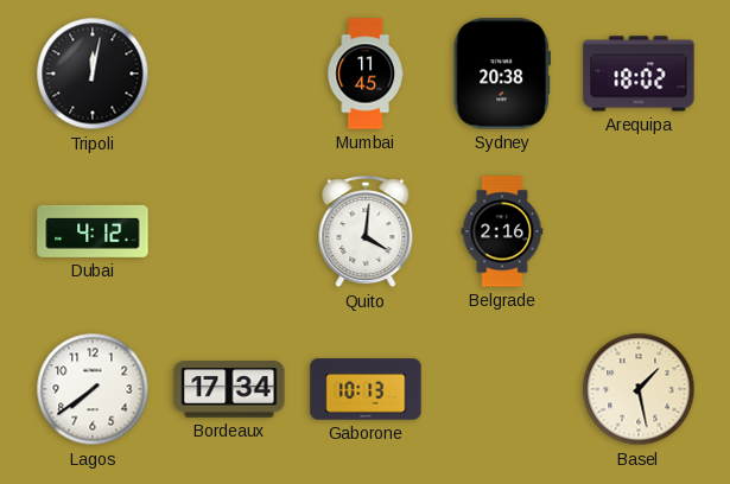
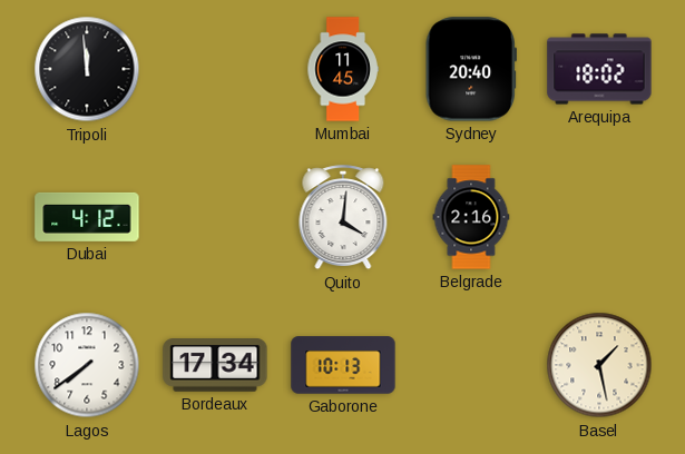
Tripoli: 12:02 -> 11:59
Sydney: 20:38 -> 20:40
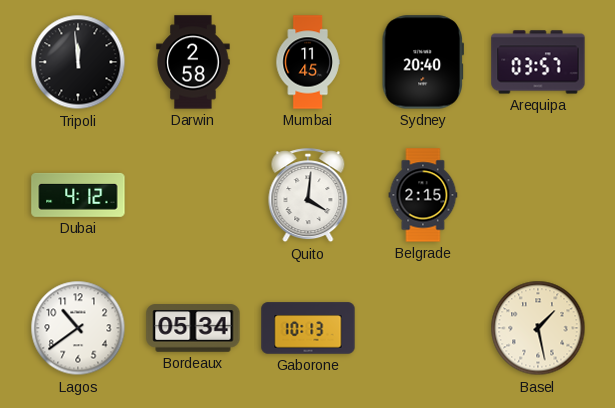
Darwin: none -> 2:58
Arequipa: 18:02 -> 03:57
Belgrade: 2:16 -> 2:15
Lagos: 7:39 -> 10:39
Bordeaux: 17:34 -> 05:34
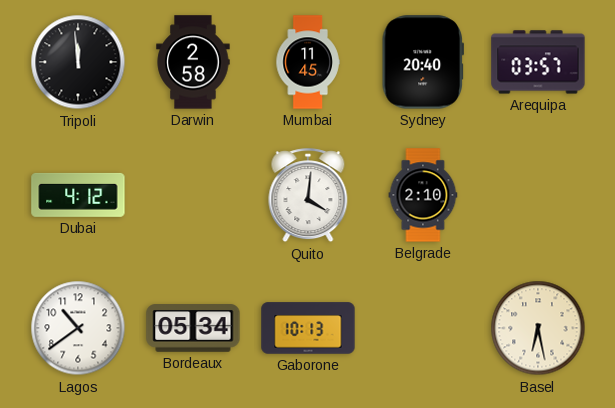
Belgrade: 2:15 -> 2:10
Basel: 1:28 -> 6:28
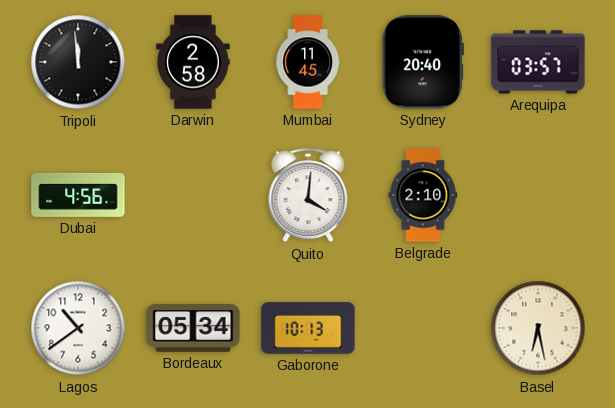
Dubai: 4:12 -> 4:56
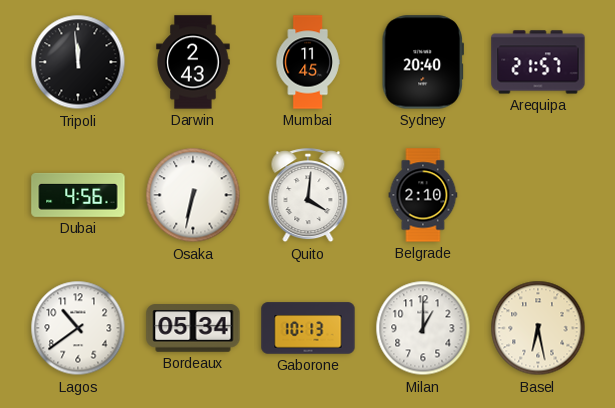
Darwin: 2:58 -> 2:43
Arequipa: 03:57 -> 21:57
Osaka: none -> 6:32
Milan: none -> 1:00
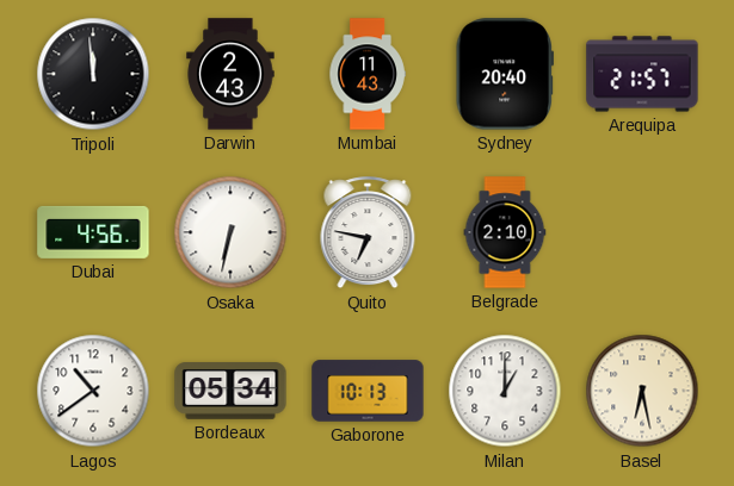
Mumbai: 11:45 -> 11:43
Quito: 4:01 -> 6:47
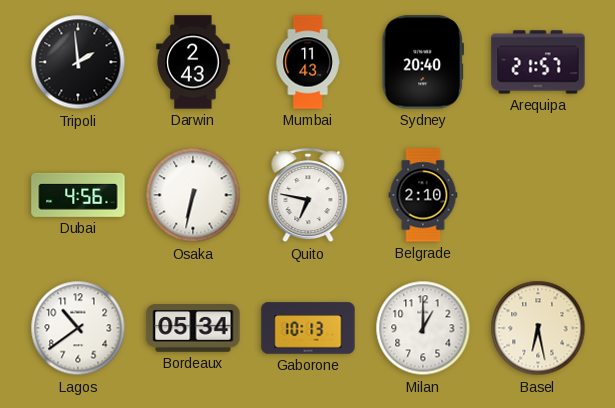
Tripoli: 11:59 -> 1:59
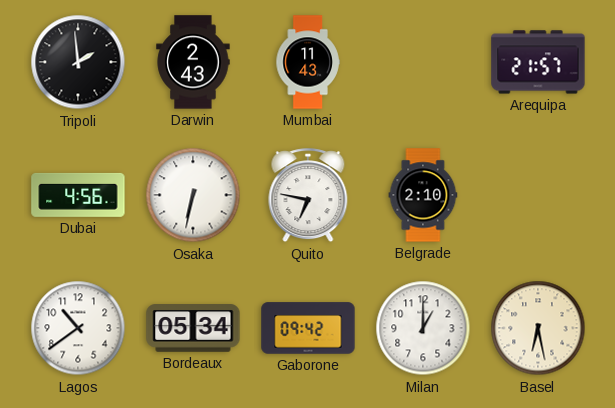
Sydney: 20:40 -> none
Gaborone: 10:13 -> 09:42
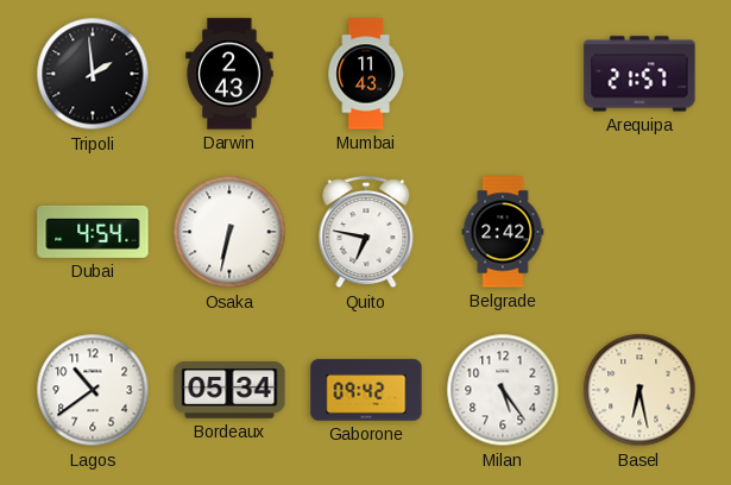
Dubai: 4:56 -> 4:54
Belgrade: 2:10 -> 2:42
Milan: 1:00 -> 5:24
